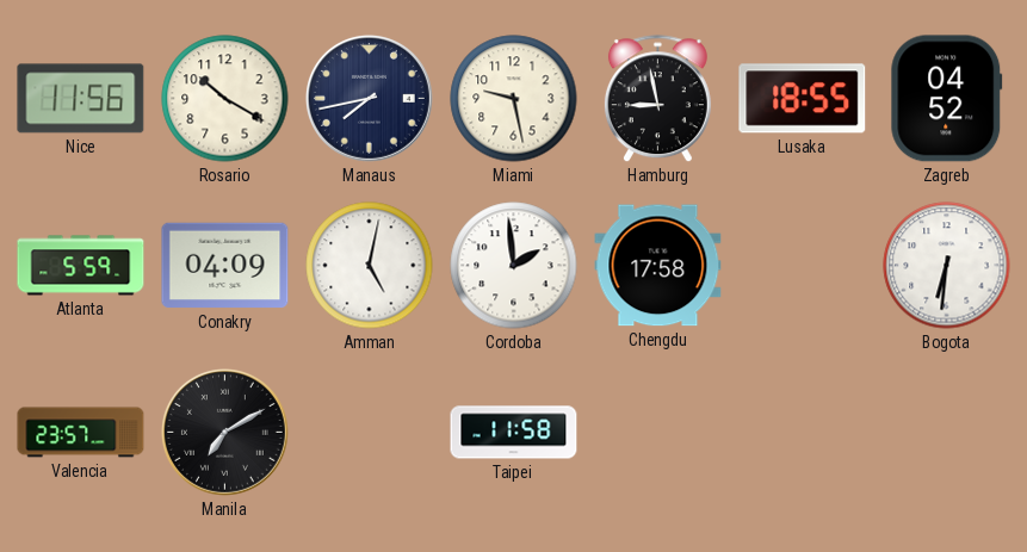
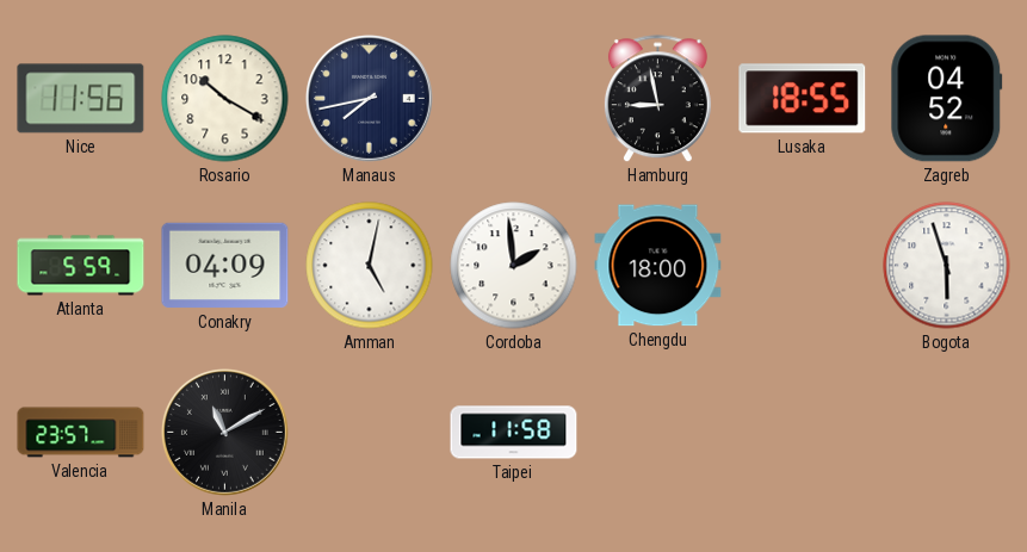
Miami: 9:28 -> none
Chengdu: 17:58 -> 18:00
Bogota: 6:31 -> 5:57
Manila: 7:10 -> 11:10
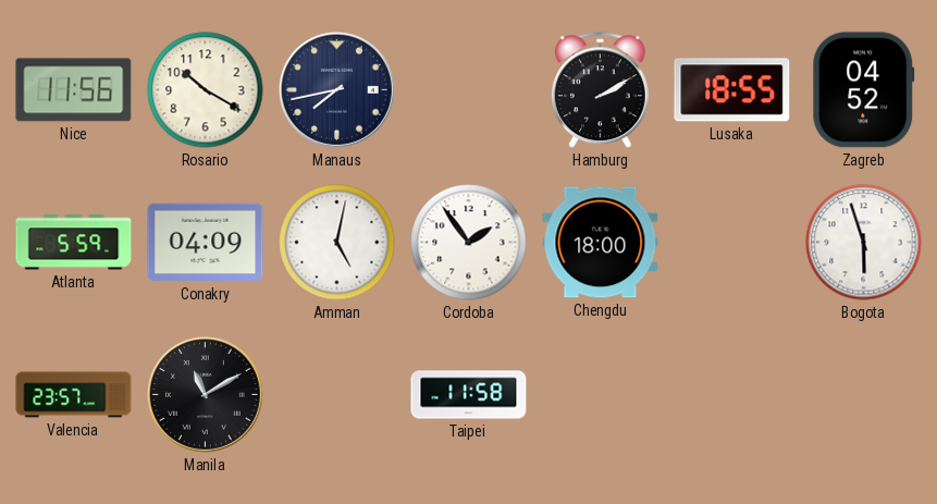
Hamburg: 8:58 -> 2:10
Cordoba: 1:59 -> 1:54
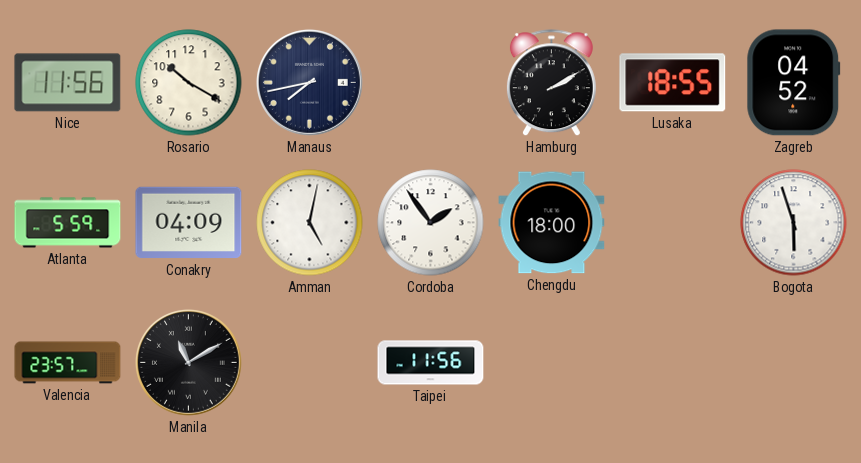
Taipei: 11:58 -> 11:56
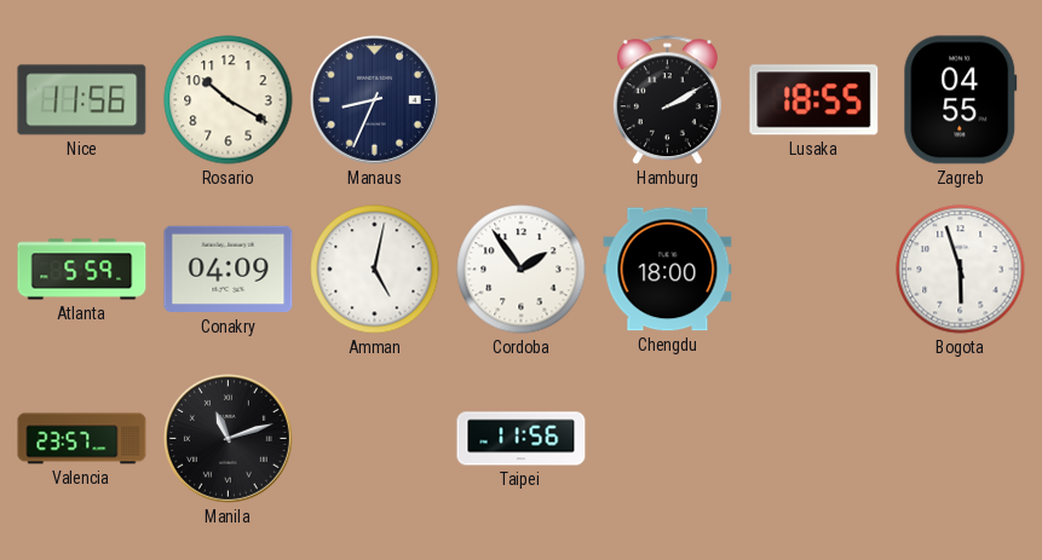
Manaus: 7:43 -> 8:34
Zagreb: 04:52 -> 04:55
Manila: 11:10 -> 11:12
